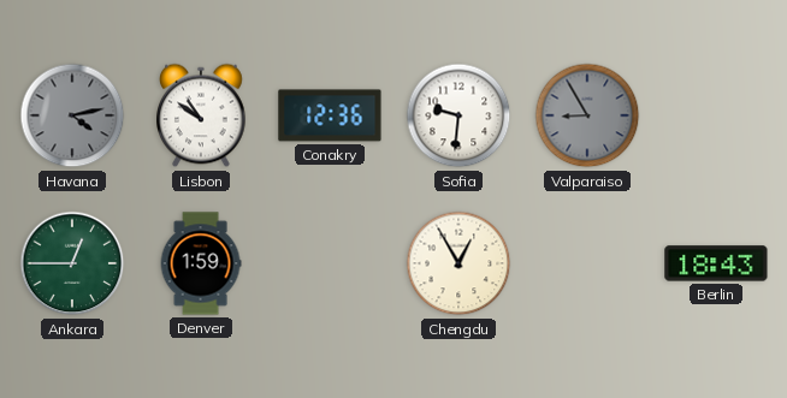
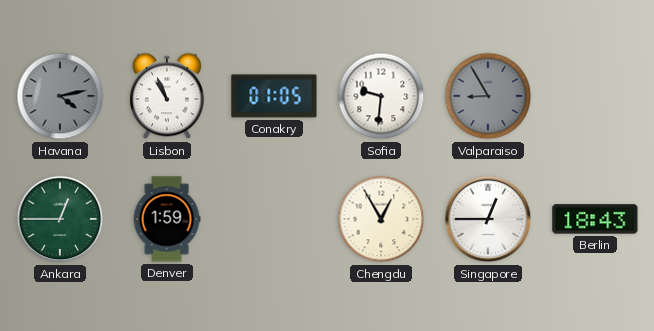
Lisbon: 10:51 -> 10:56
Conakry: 12:36 -> 01:05
Singapore: none -> 12:45
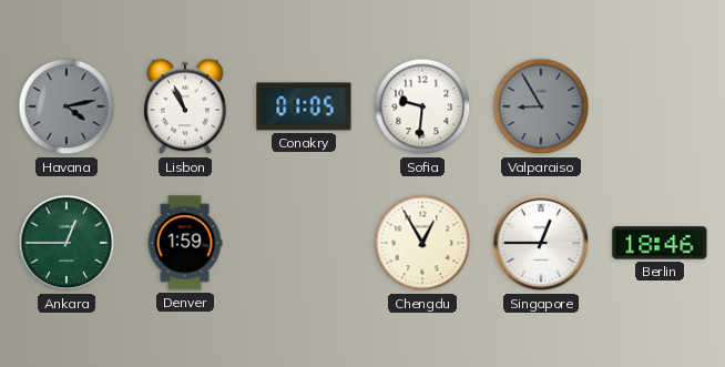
Berlin: 18:43 -> 18:46
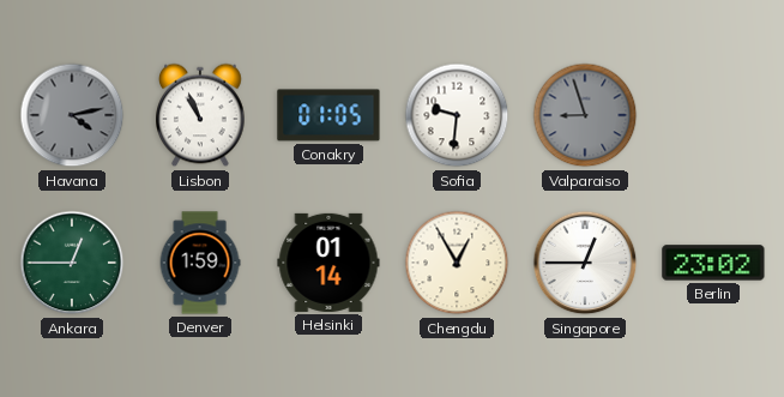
Valparaiso: 8:55 -> 8:57
Helsinki: none -> 01:14
Berlin: 18:46 -> 23:02
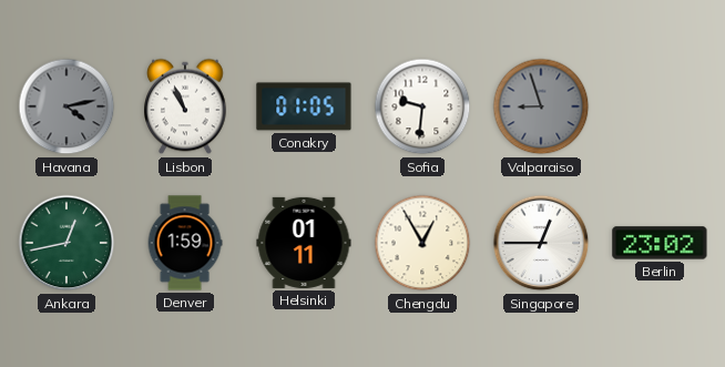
Ankara: 12:45 -> 12:43
Helsinki: 01:14 -> 01:11
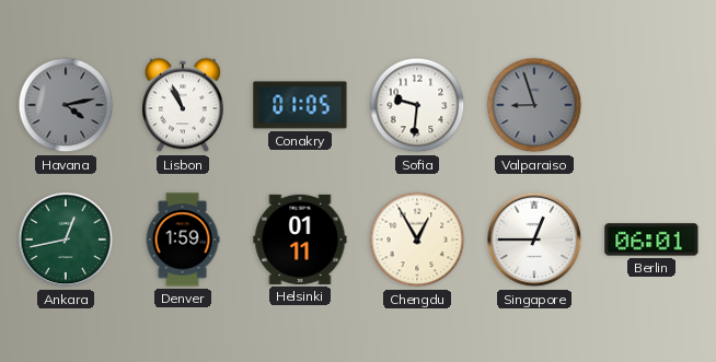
Berlin: 23:02 -> 06:01
